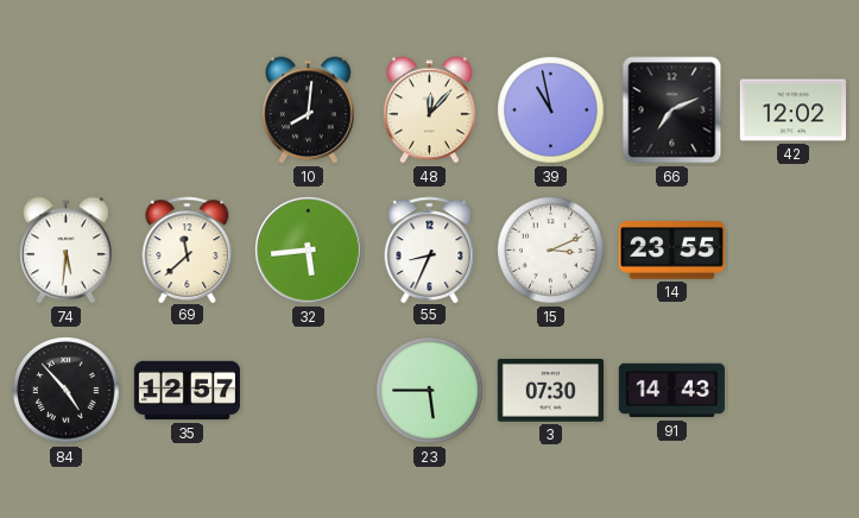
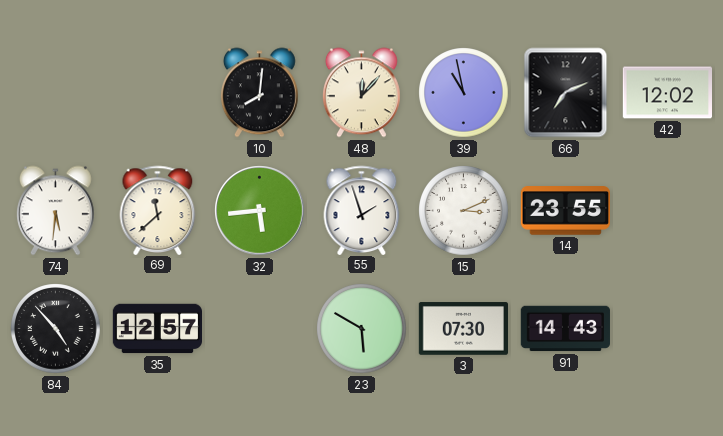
55: 8:34 -> 1:57
23: 5:45 -> 5:50
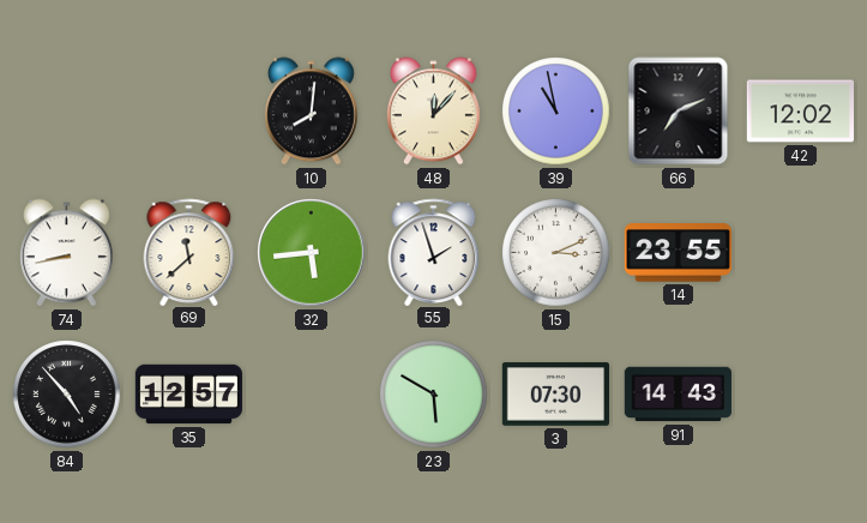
74: 5:31 -> 8:43
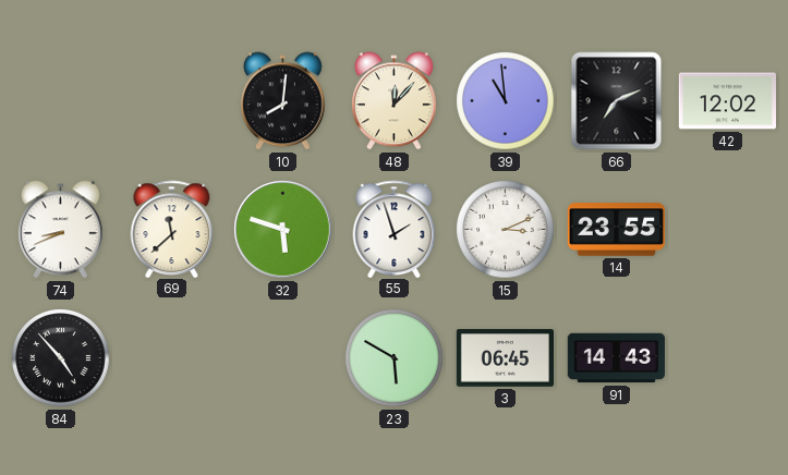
39: 10:58 -> 10:59
74: 8:43 -> 8:41
32: 5:44 -> 5:48
35: 12:57 -> none
3: 07:30 -> 06:45
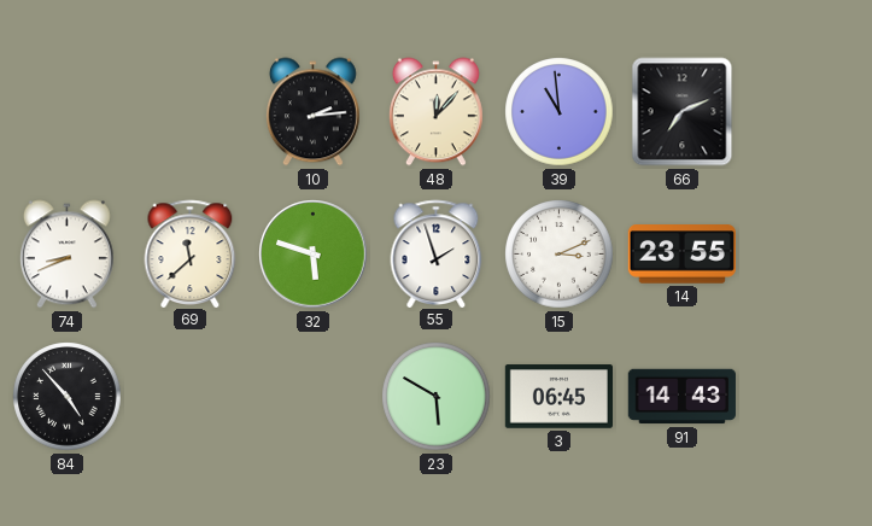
10: 8:01 -> 2:14
42: 12:02 -> none
